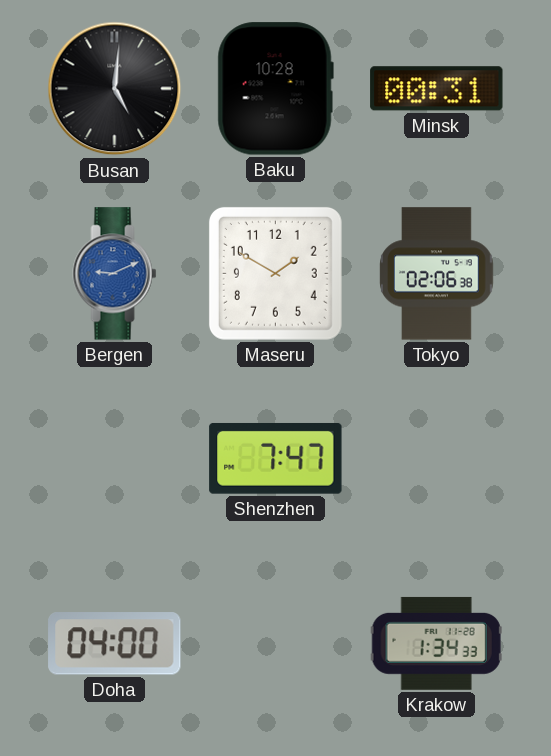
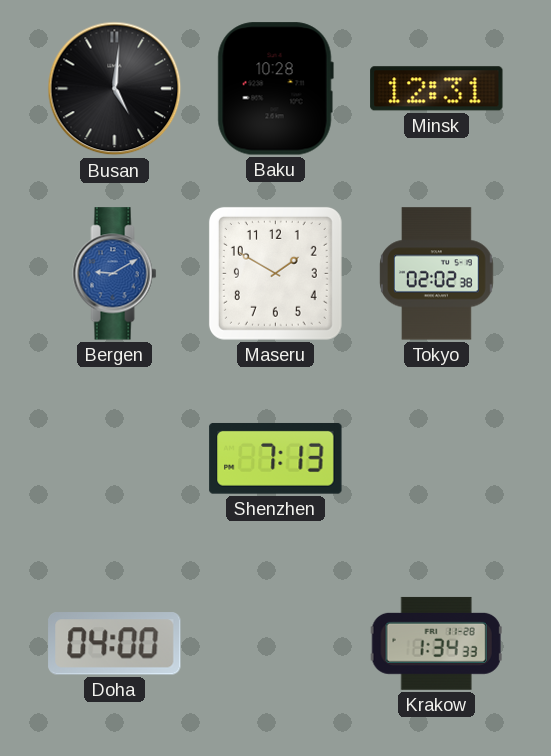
Minsk: 00:31 -> 12:31
Bergen: 9:11 -> 9:10
Tokyo: 02:06 -> 02:02
Shenzhen: 7:47 -> 7:13
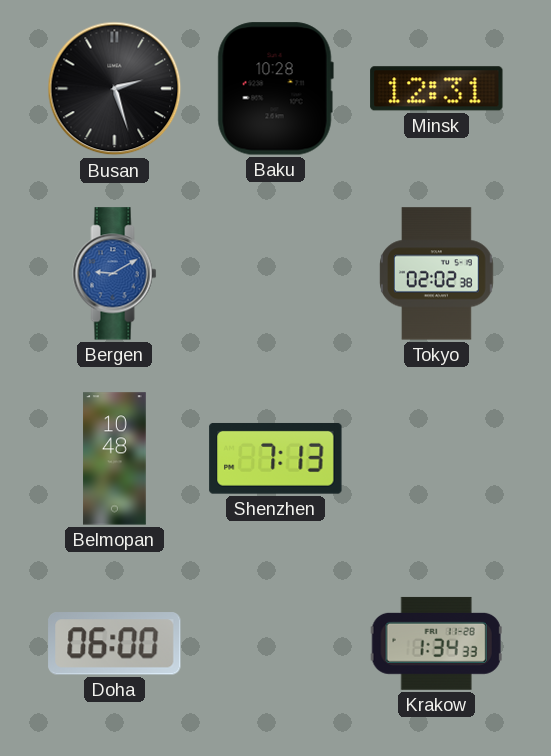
Busan: 5:01 -> 2:27
Maseru: 1:50 -> none
Belmopan: none -> 10:48
Doha: 04:00 -> 06:00
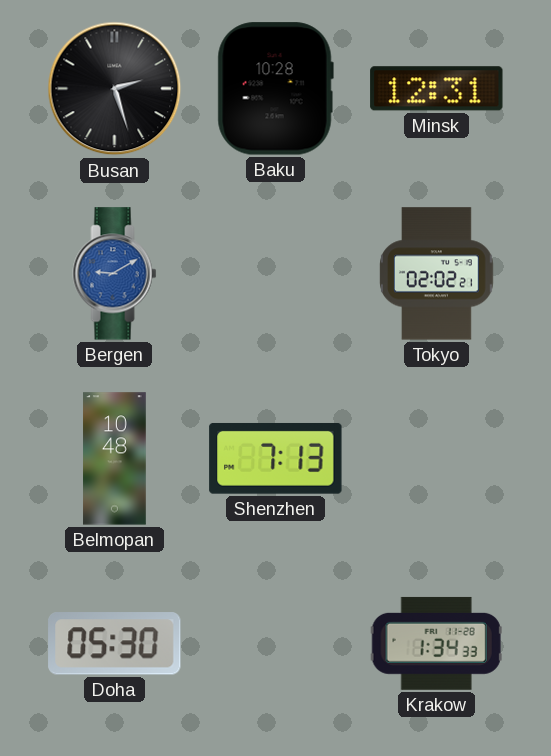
Tokyo: 02:02:38 -> 02:02:21
Doha: 06:00 -> 05:30
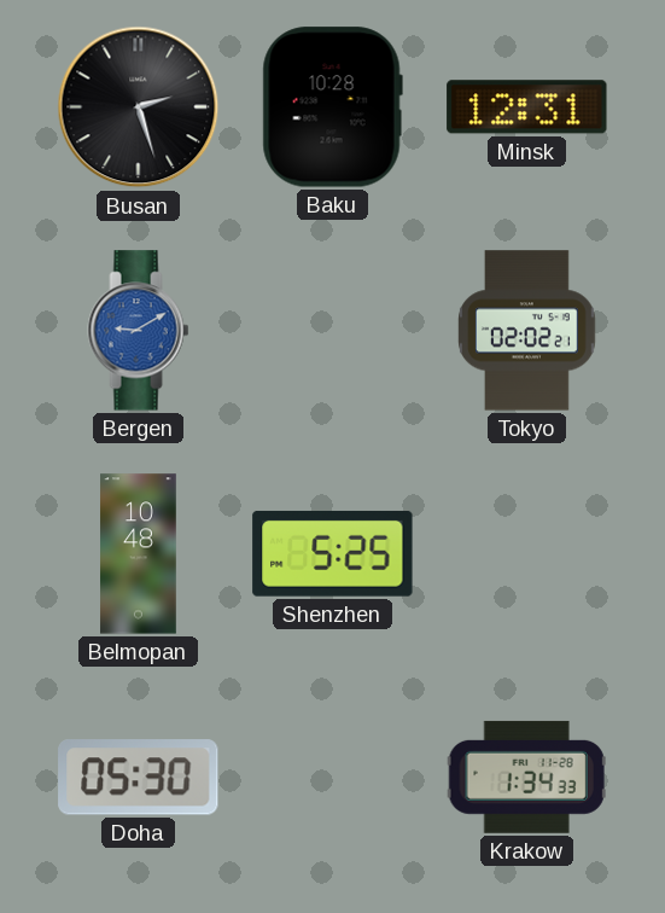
Shenzhen: 7:13 -> 5:25
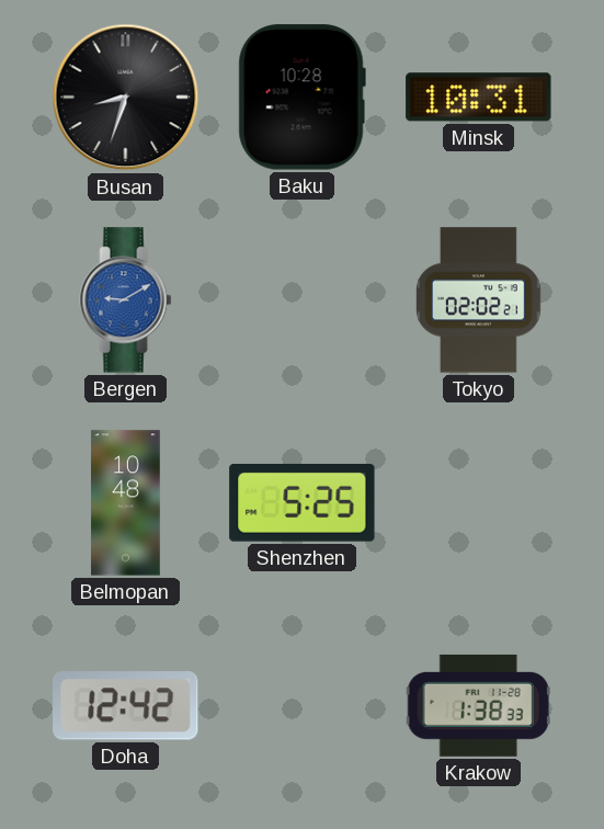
Busan: 2:27 -> 8:33
Minsk: 12:31 -> 10:31
Doha: 05:30 -> 12:42
Krakow: 1:34 -> 1:38
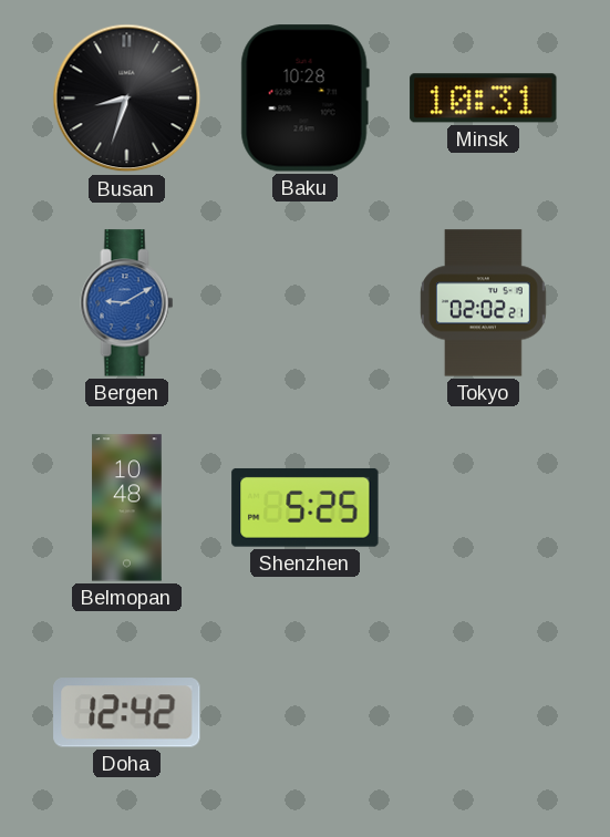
Krakow: 1:38 -> none
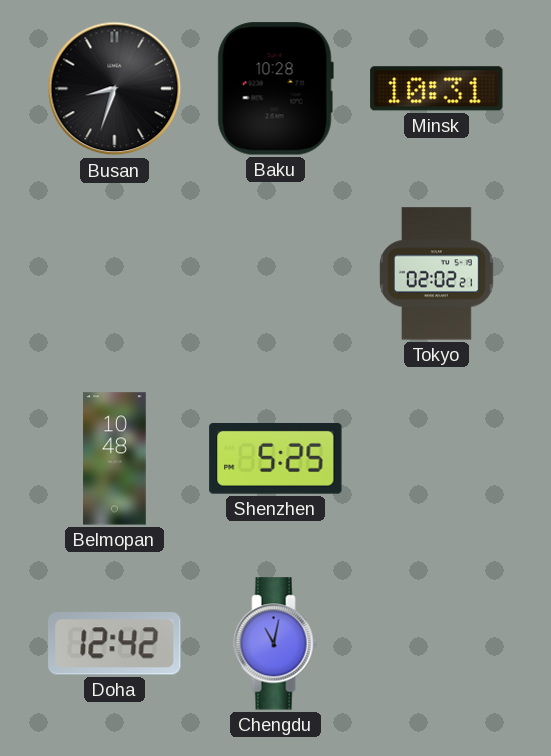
Bergen: 9:10 -> none
Chengdu: none -> 11:02
